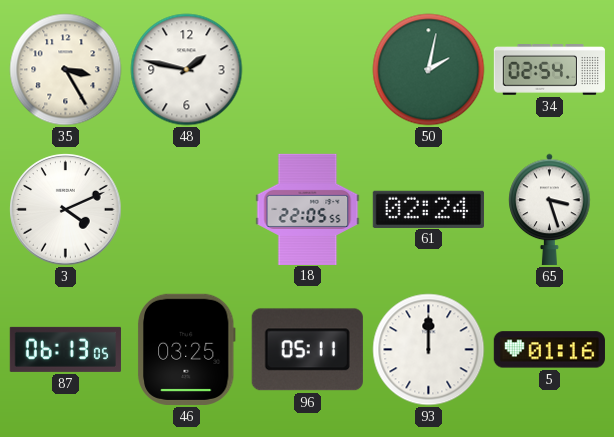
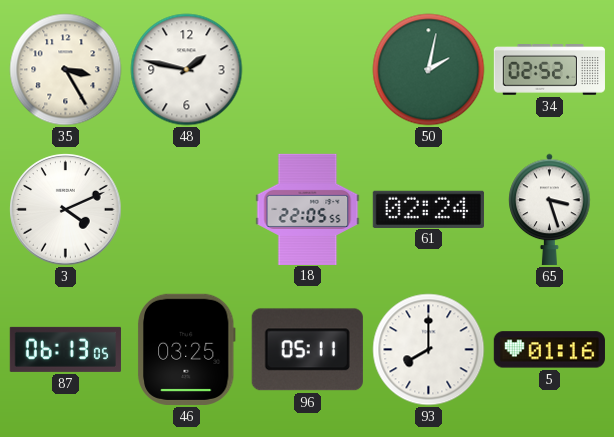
34: 02:54 -> 02:52
93: 12:00 -> 8:00
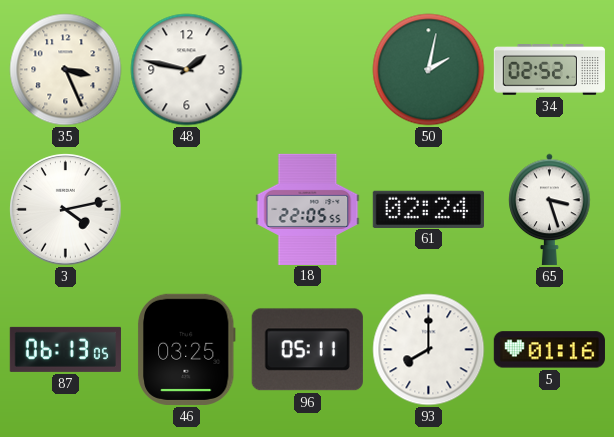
35: 3:25 -> 3:26
3: 4:11 -> 4:13
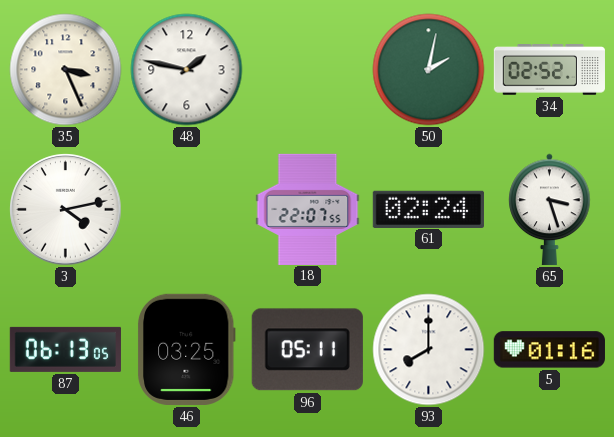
18: 22:05 -> 22:07
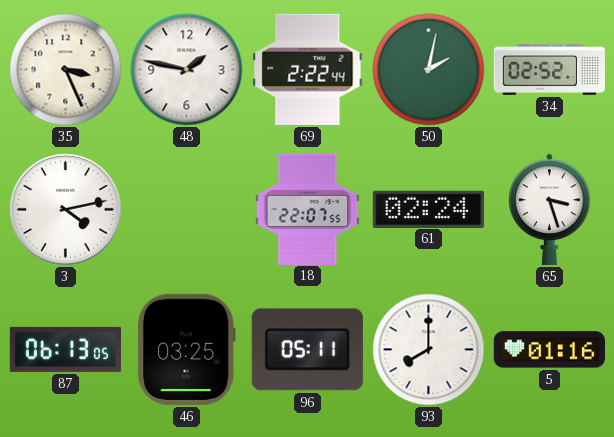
69: none -> 2:22
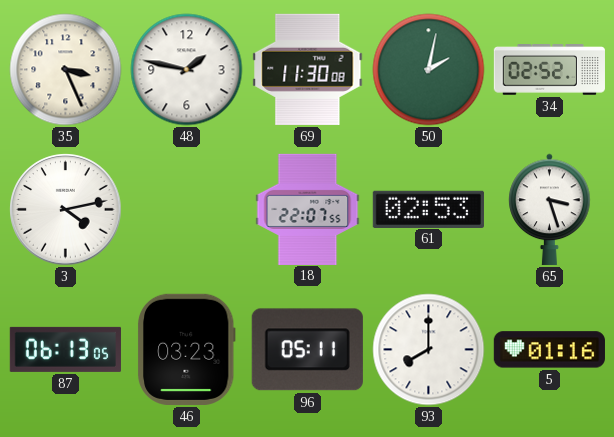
69: 2:22 -> 11:30
61: 02:24 -> 02:53
46: 03:25 -> 03:23
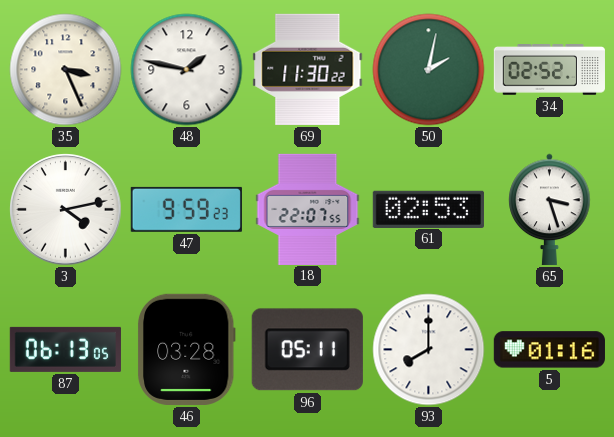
69: 11:30:08 -> 11:30:22
47: none -> 9:59
46: 03:23 -> 03:28
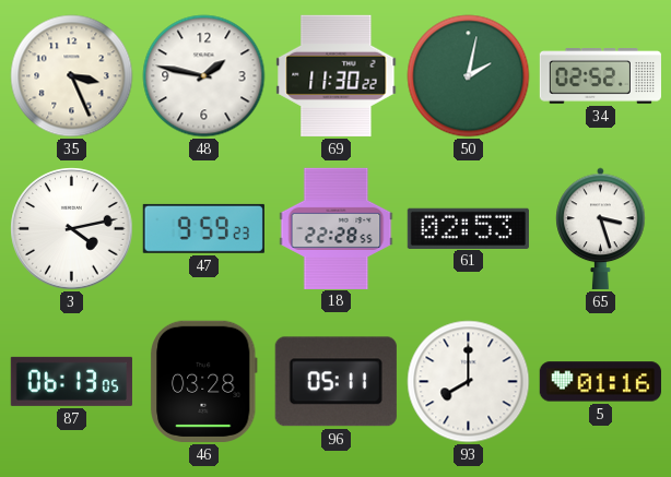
18: 22:07 -> 22:28
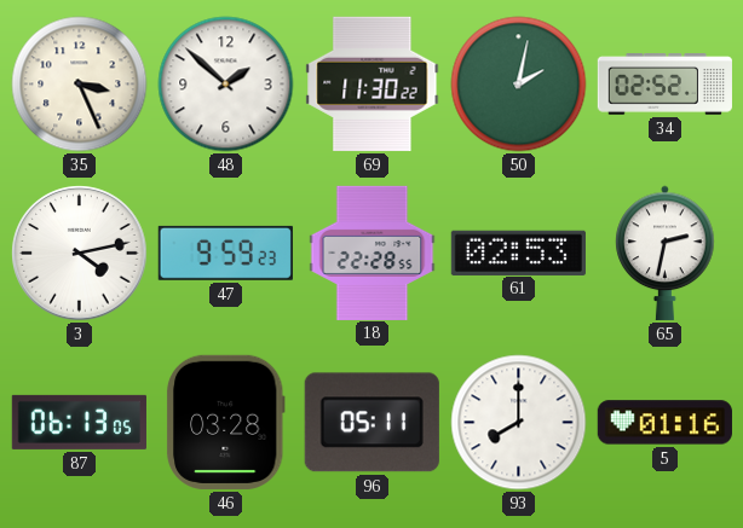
48: 1:47 -> 1:52
65: 3:27 -> 2:32
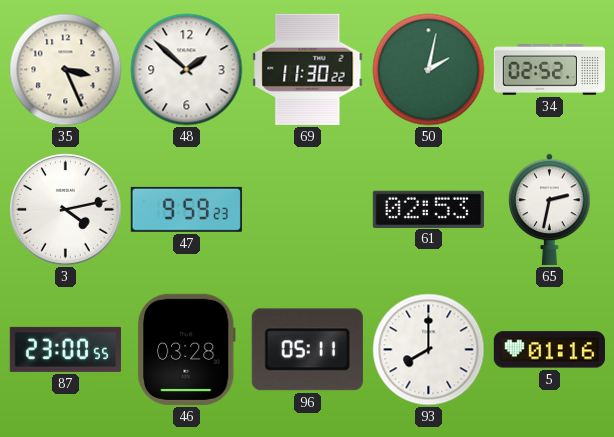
18: 22:28 -> none
87: 06:13 -> 23:00
